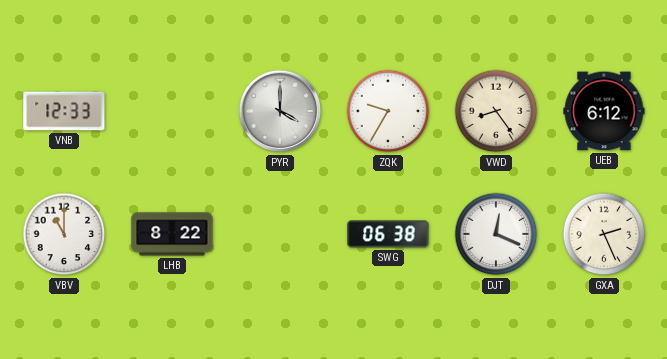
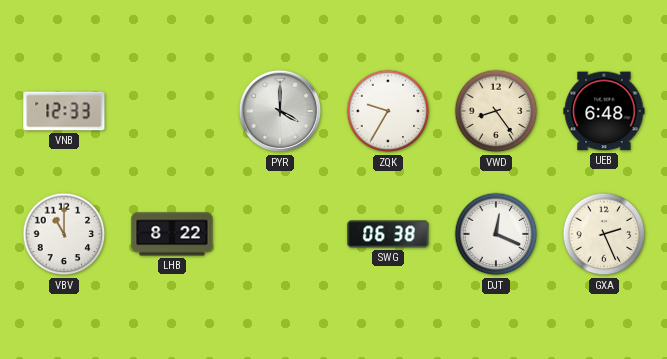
UEB: 6:12 -> 6:48
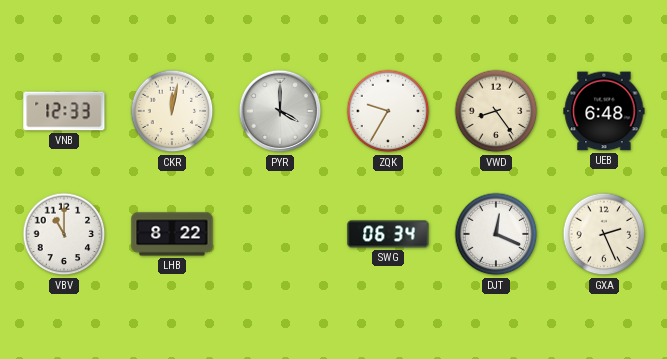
CKR: none -> 12:02
SWG: 06:38 -> 06:34
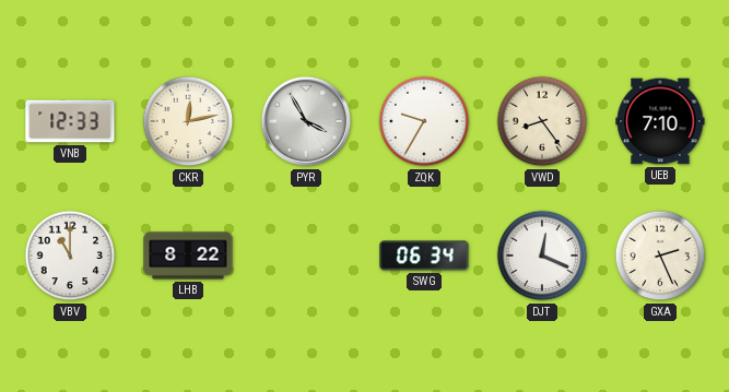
CKR: 12:02 -> 12:13
PYR: 4:00 -> 3:55
UEB: 6:48 -> 7:10
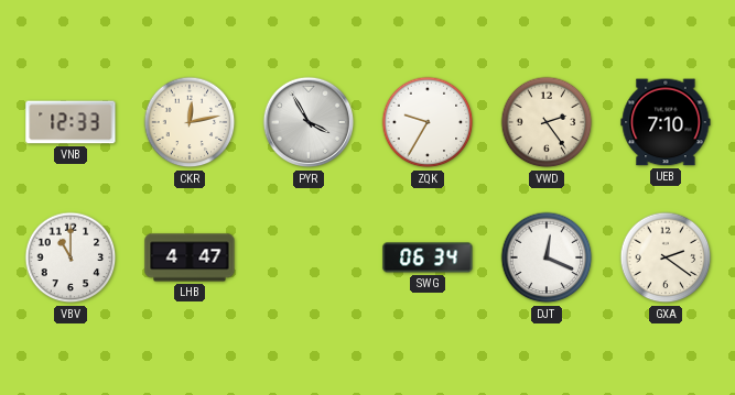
VWD: 8:24 -> 2:24
LHB: 8:22 -> 4:47
GXA: 2:26 -> 2:21
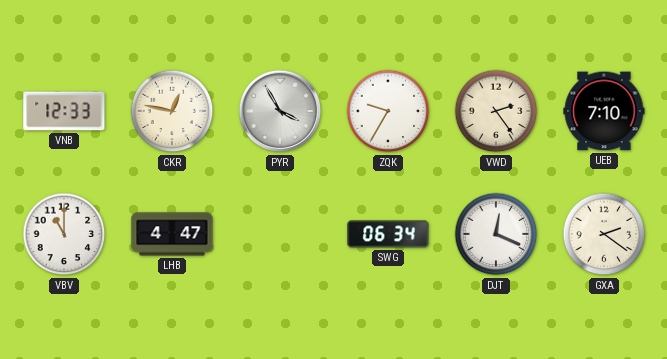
CKR: 12:13 -> 12:47
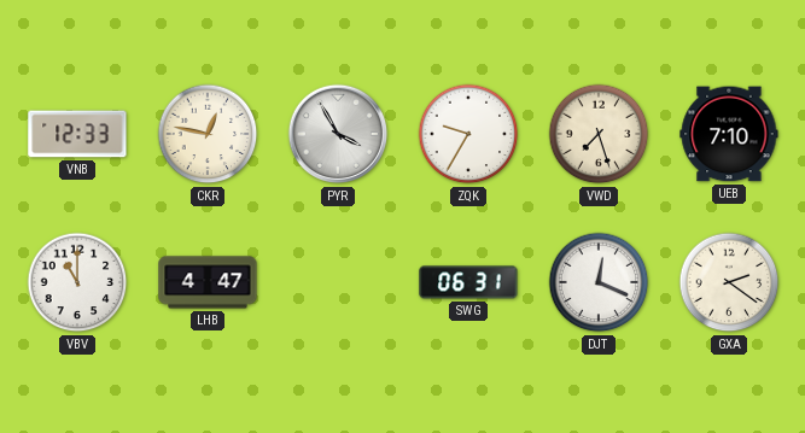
VWD: 2:24 -> 7:27
SWG: 06:34 -> 06:31
